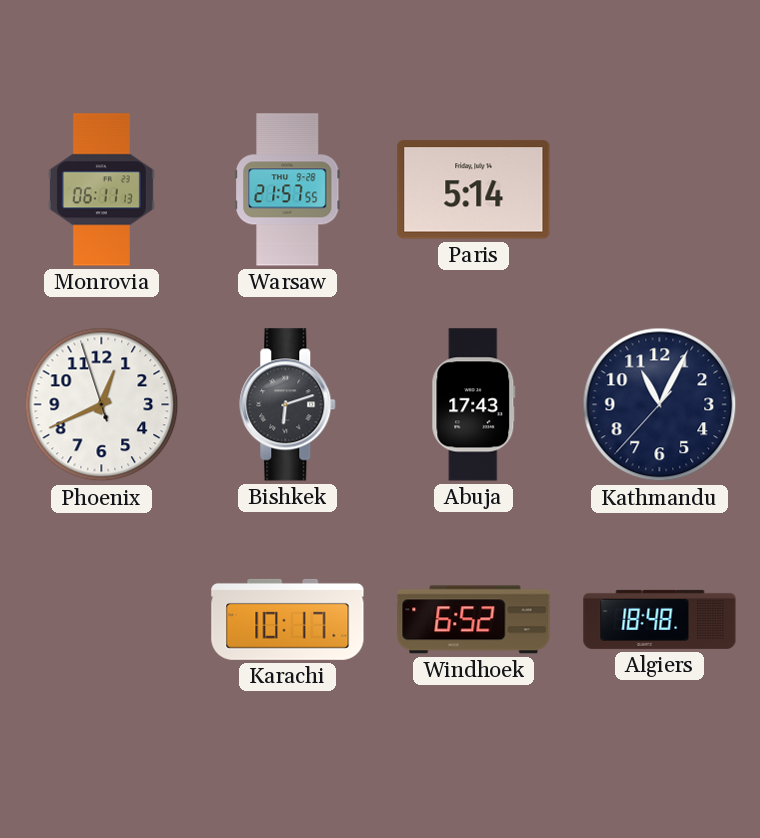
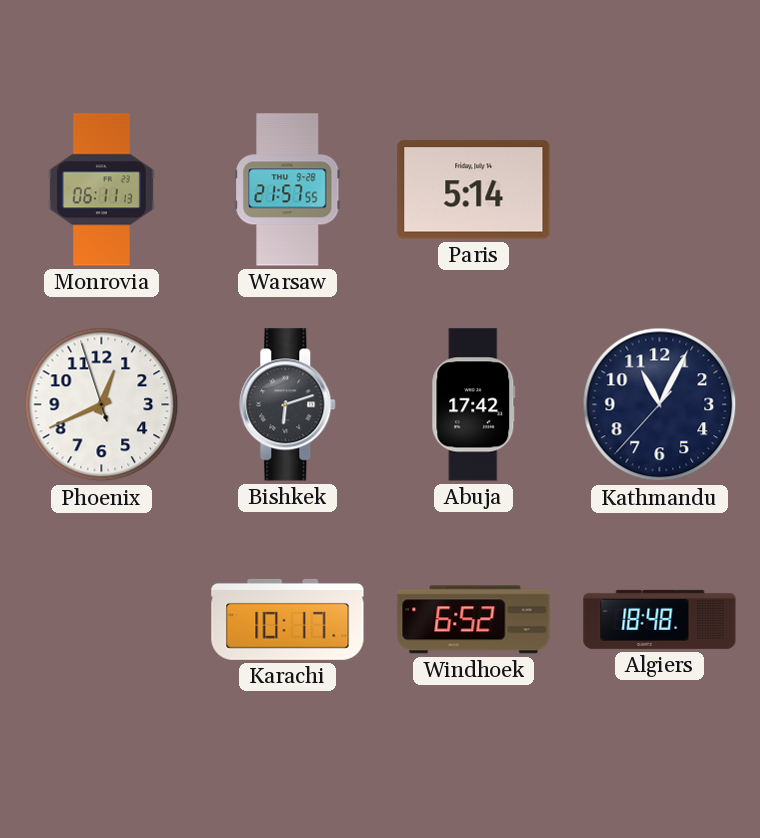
Abuja: 17:43 -> 17:42
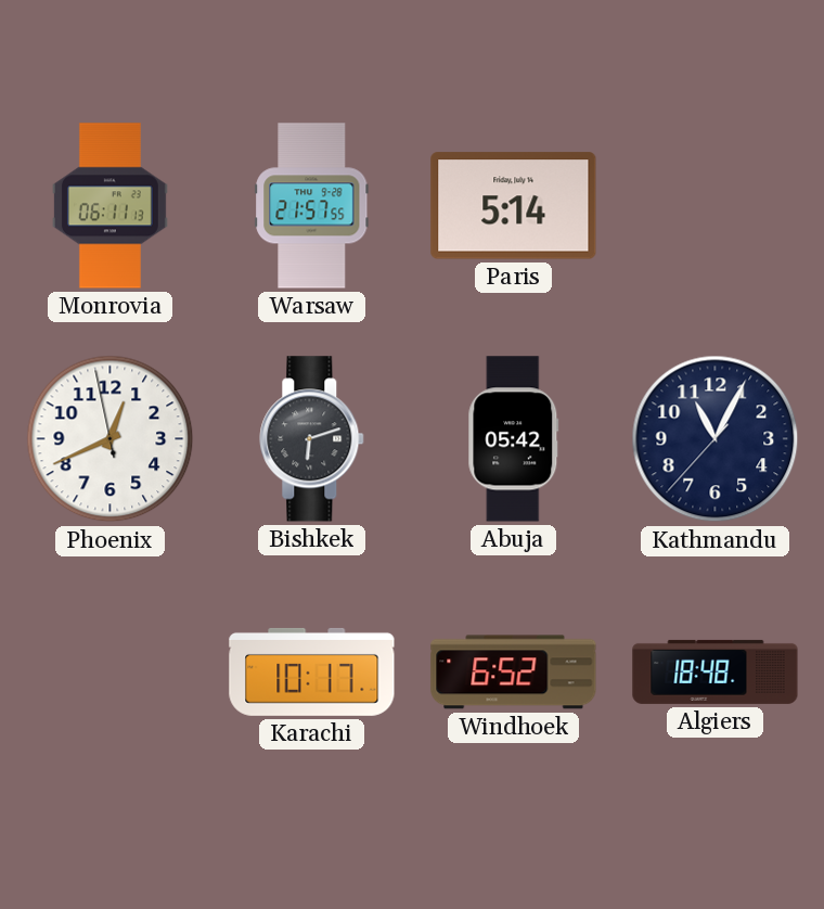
Phoenix: 12:40:57 -> 12:40:58
Abuja: 17:42 -> 05:42
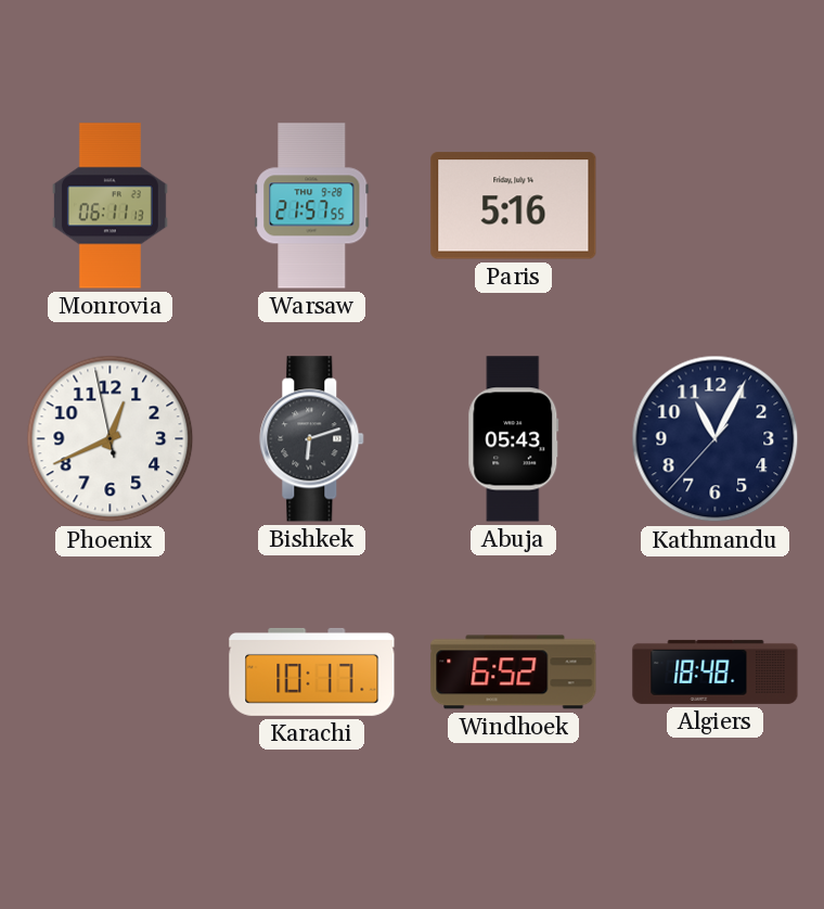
Paris: 5:14 -> 5:16
Abuja: 05:42 -> 05:43
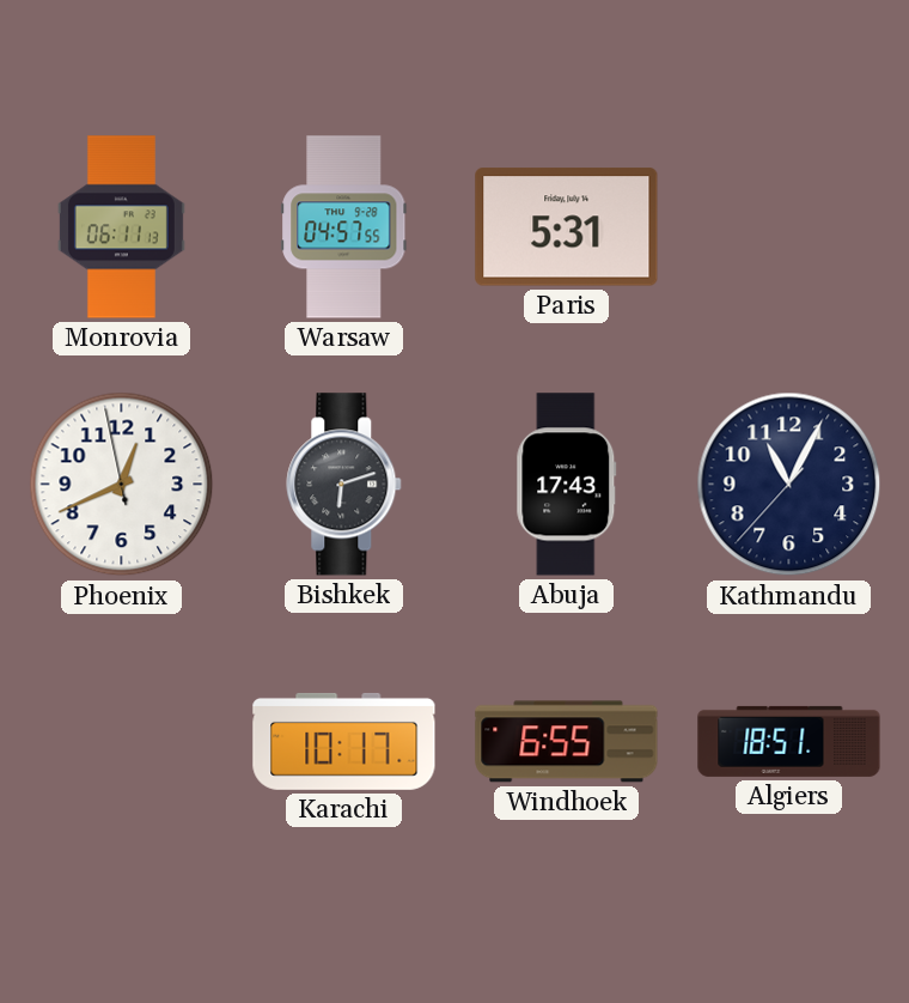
Warsaw: 21:57 -> 04:57
Paris: 5:16 -> 5:31
Abuja: 05:43 -> 17:43
Windhoek: 6:52 -> 6:55
Algiers: 18:48 -> 18:51
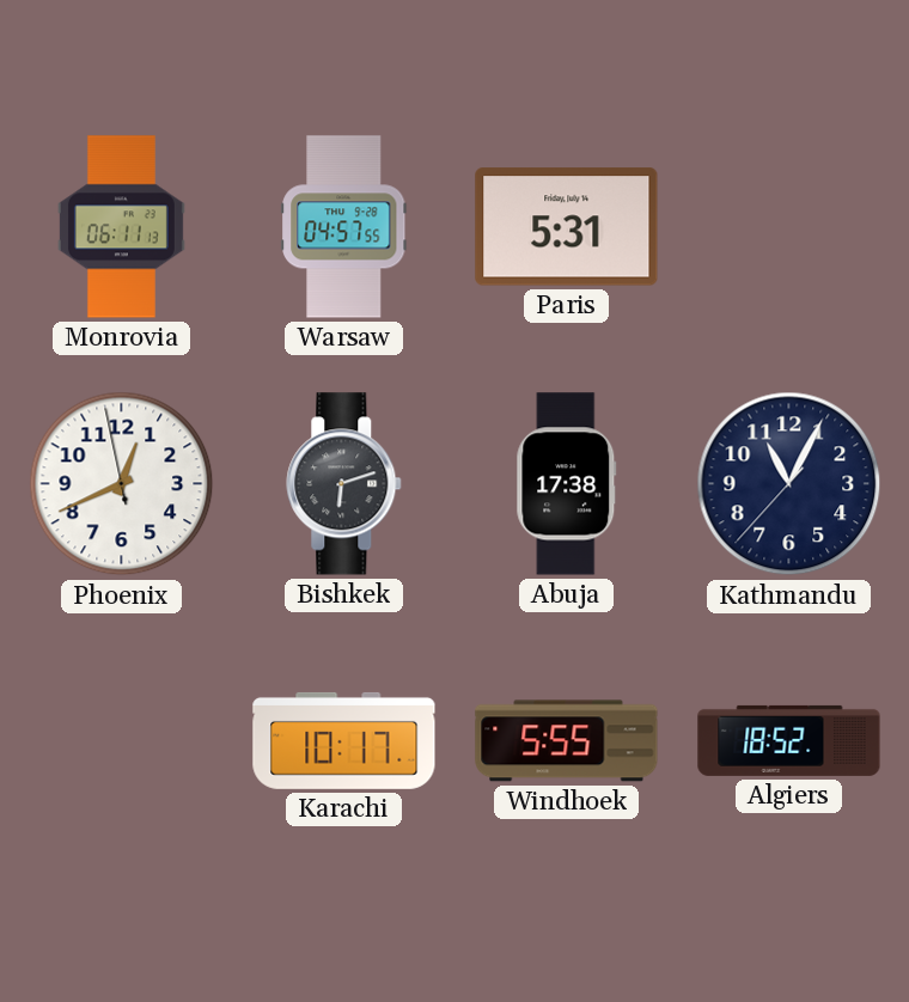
Abuja: 17:43 -> 17:38
Windhoek: 6:55 -> 5:55
Algiers: 18:51 -> 18:52
